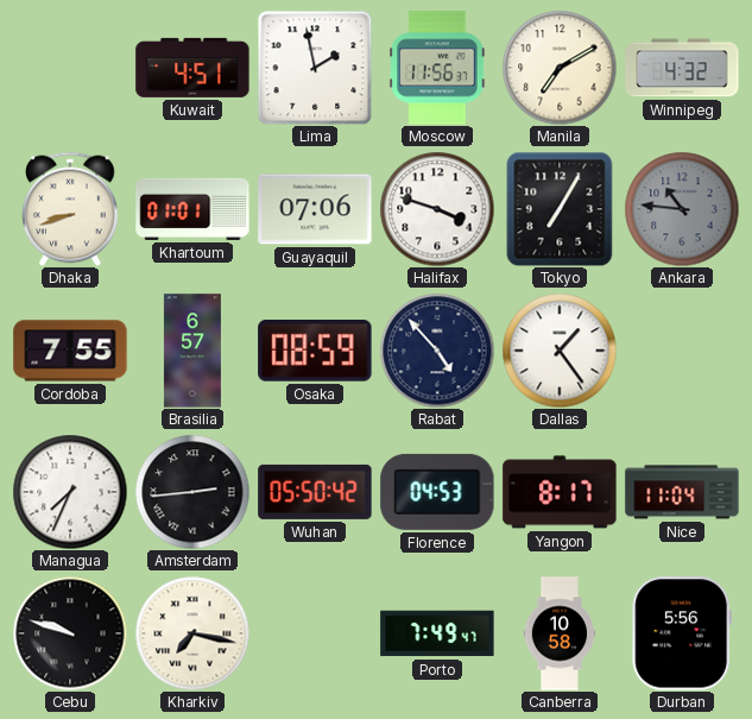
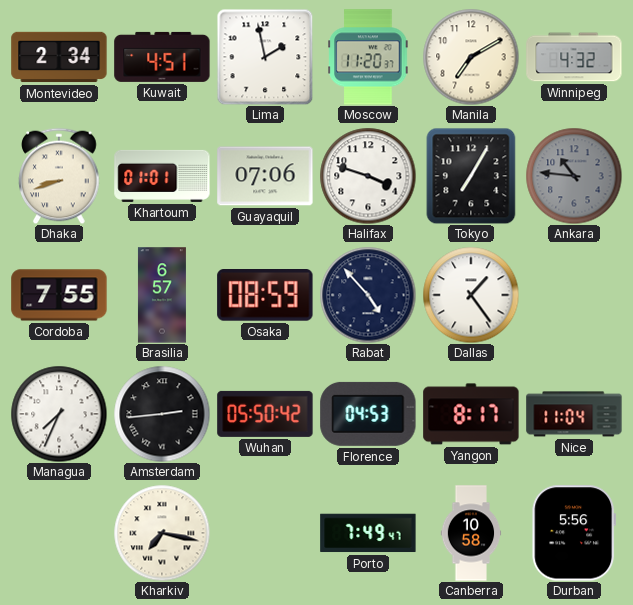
Montevideo: none -> 2:34
Moscow: 11:56 -> 11:20
Cebu: 9:48 -> none
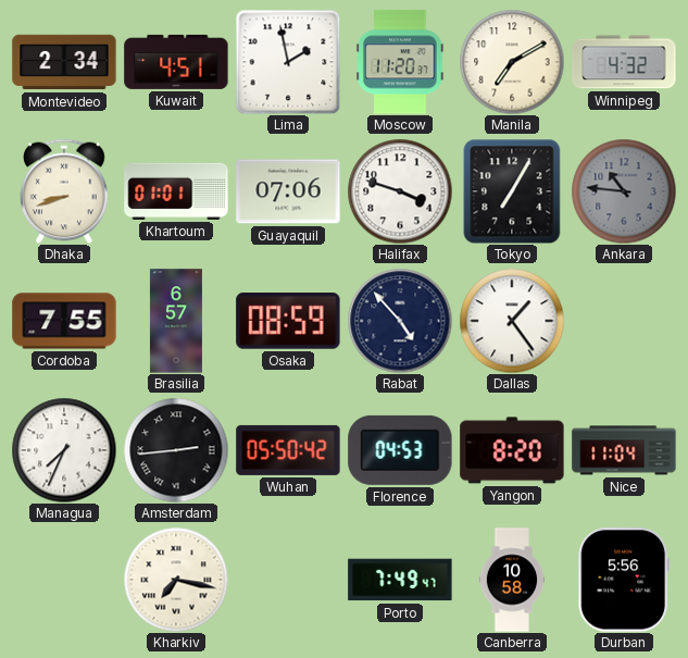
Yangon: 8:17 -> 8:20
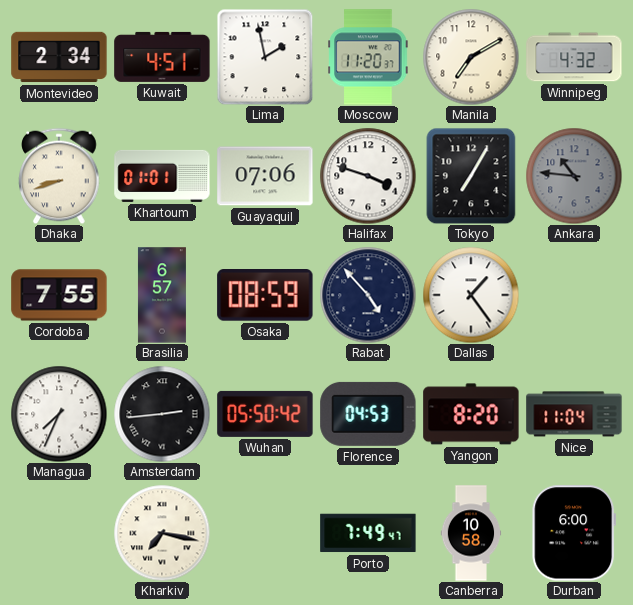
Durban: 5:56 -> 6:00
